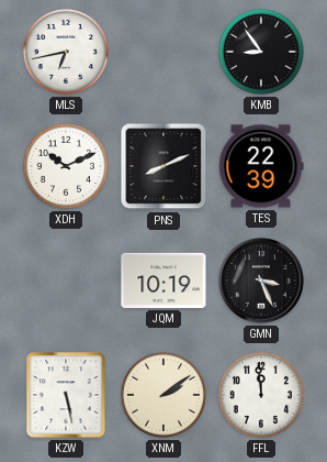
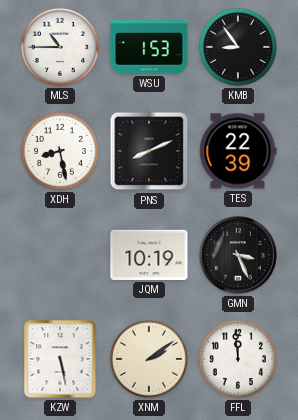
MLS: 6:43 -> 10:45
WSU: none -> 1:53
XDH: 10:11 -> 8:28
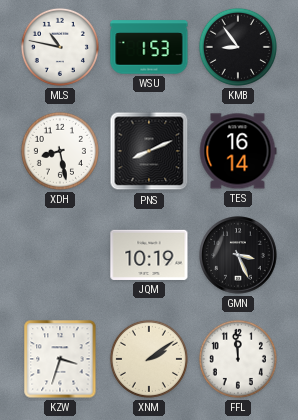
MLS: 10:45 -> 10:47
TES: 22:39 -> 16:14
KZW: 5:28 -> 3:33
